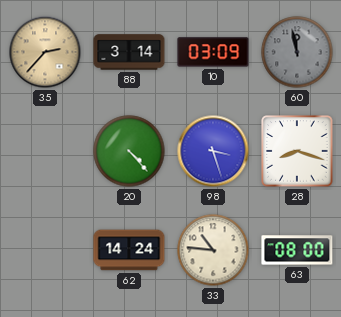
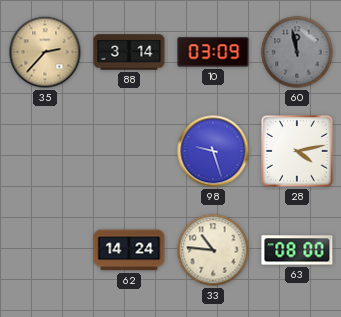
20: 4:23 -> none
98: 3:27 -> 9:27
28: 8:18 -> 4:13
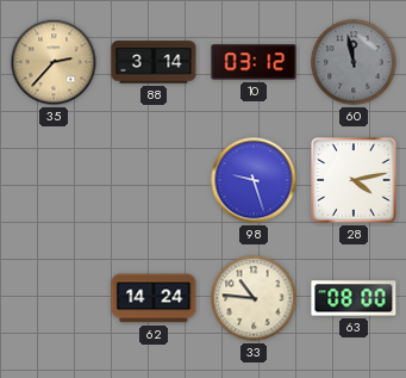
10: 03:09 -> 03:12
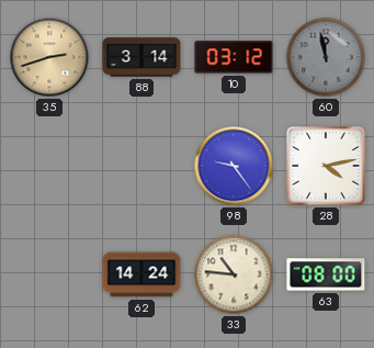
35: 2:37 -> 2:42
98: 9:27 -> 9:24
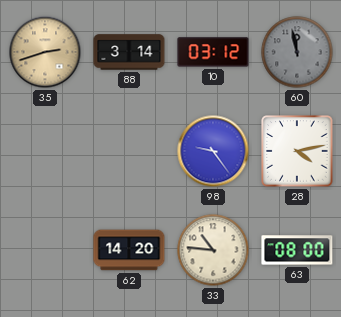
62: 14:24 -> 14:20
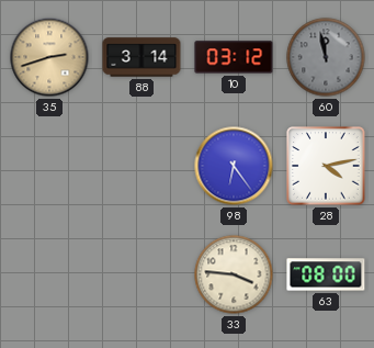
98: 9:24 -> 6:24
62: 14:20 -> none
33: 10:46 -> 3:46
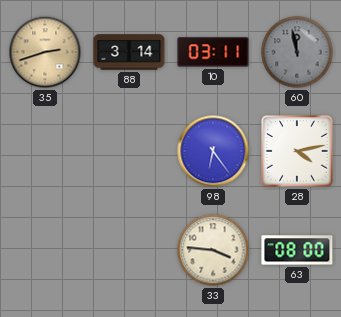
10: 03:12 -> 03:11
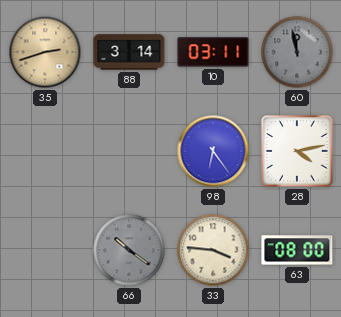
66: none -> 10:21
